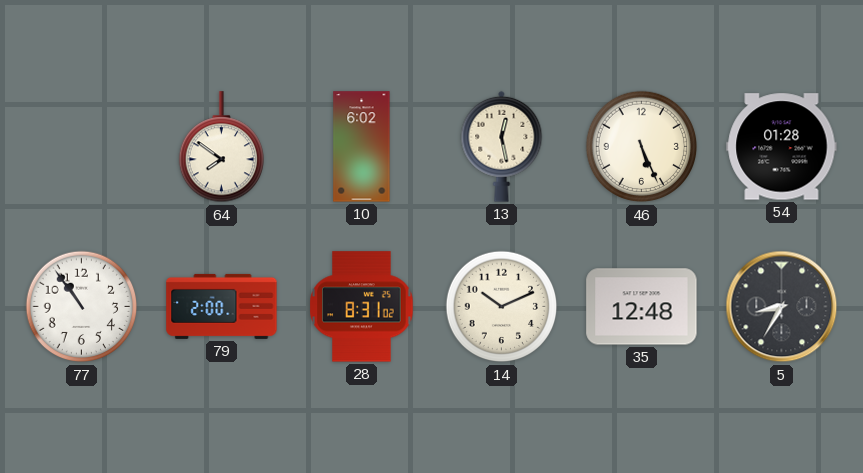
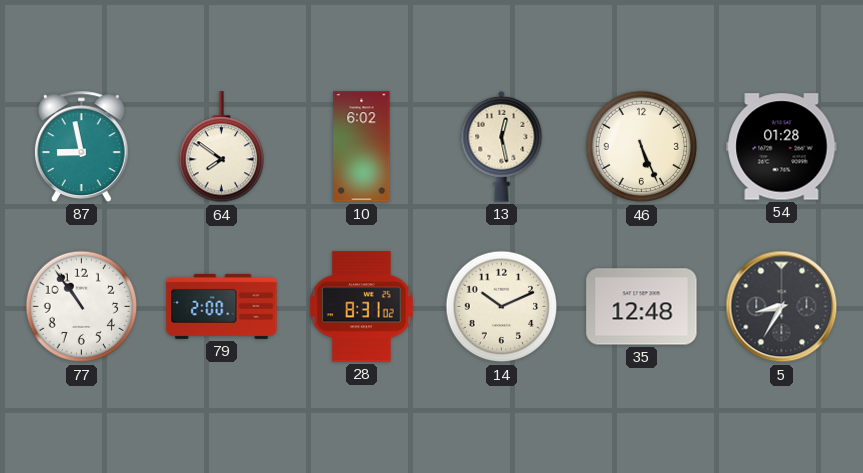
87: none -> 8:58
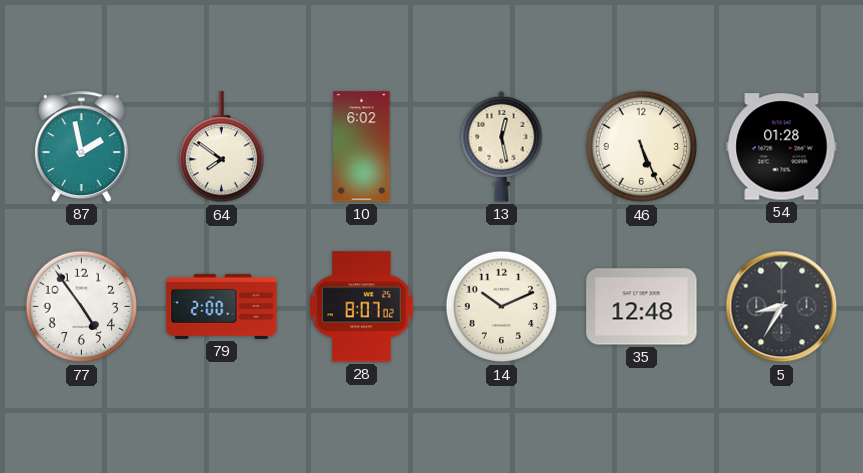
87: 8:58 -> 1:58
77: 10:54 -> 4:54
28: 8:31 -> 8:07
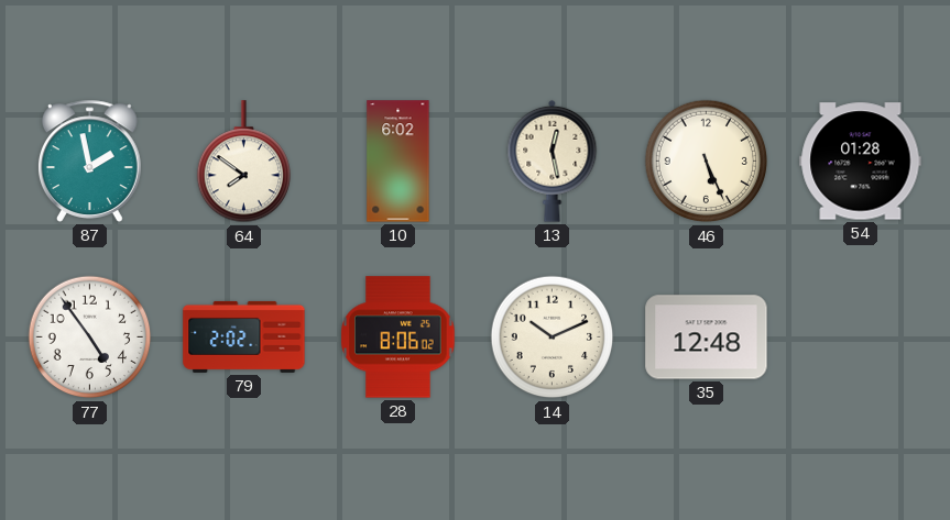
79: 2:00 -> 2:02
28: 8:07 -> 8:06
5: 8:35 -> none
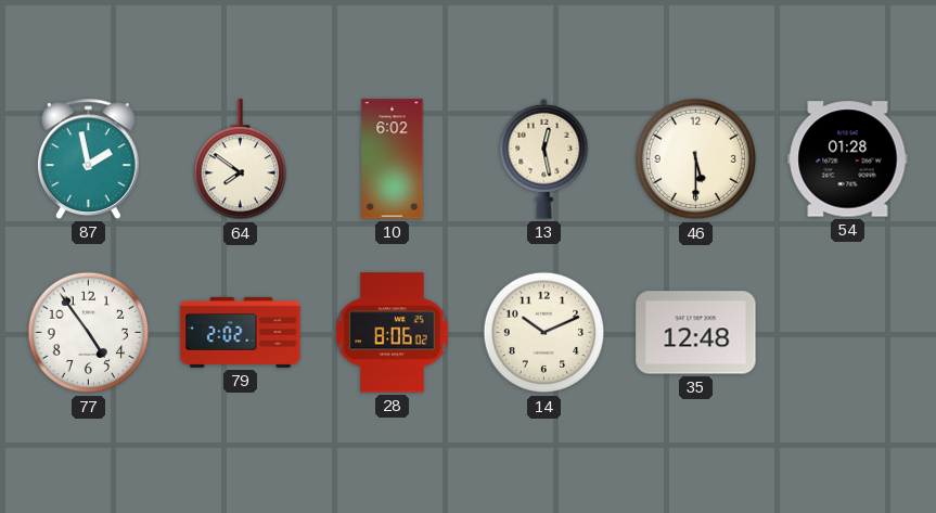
46: 5:26 -> 5:30
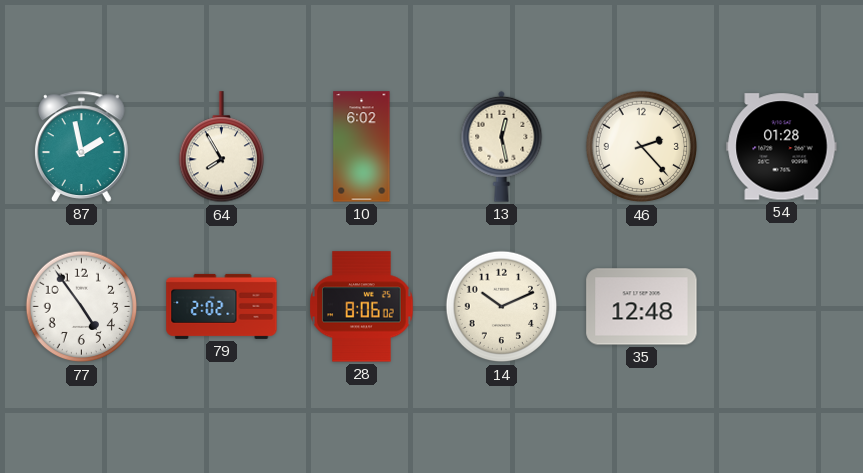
64: 7:51 -> 7:55
46: 5:30 -> 2:23
